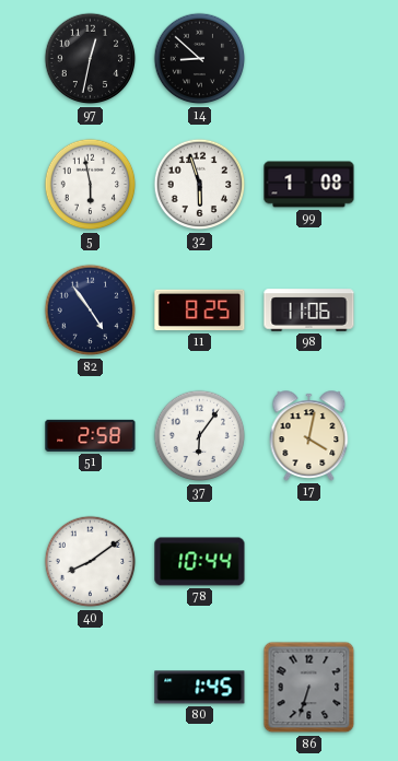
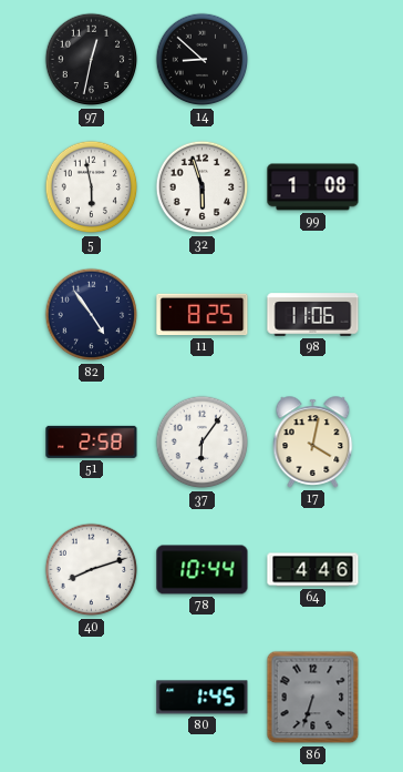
40: 8:09 -> 8:12
64: none -> 4:46
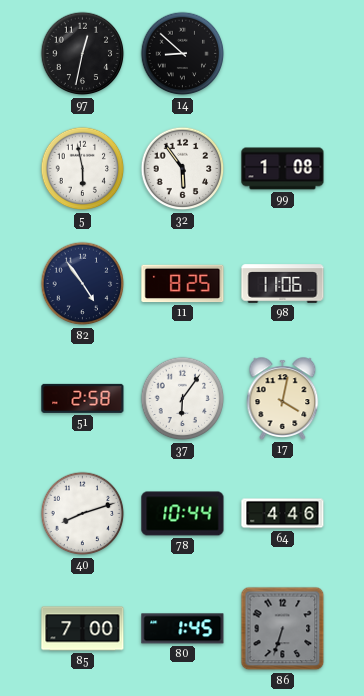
32: 5:57 -> 5:54
85: none -> 7:00
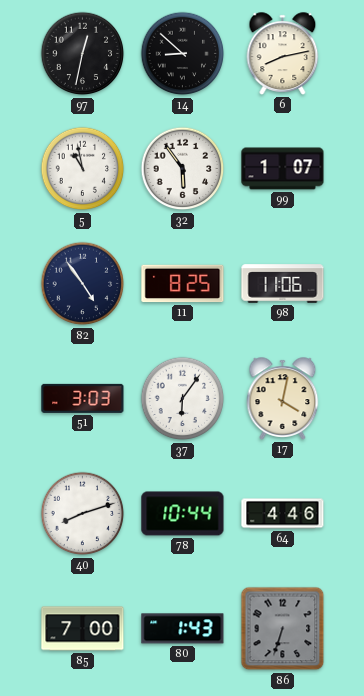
6: none -> 8:13
5: 5:58 -> 10:58
99: 1:08 -> 1:07
51: 2:58 -> 3:03
80: 1:45 -> 1:43
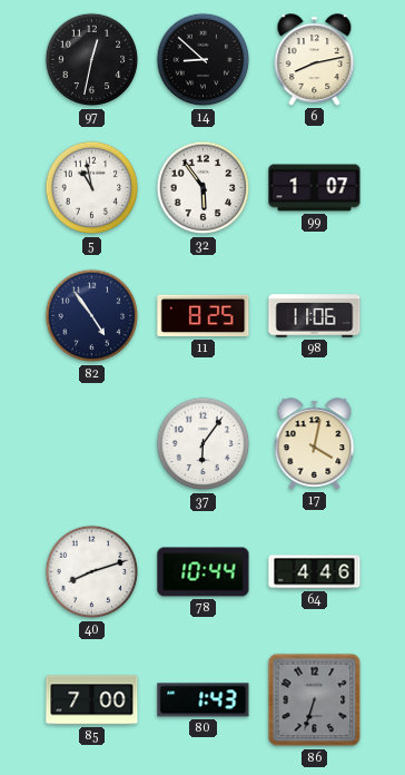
51: 3:03 -> none
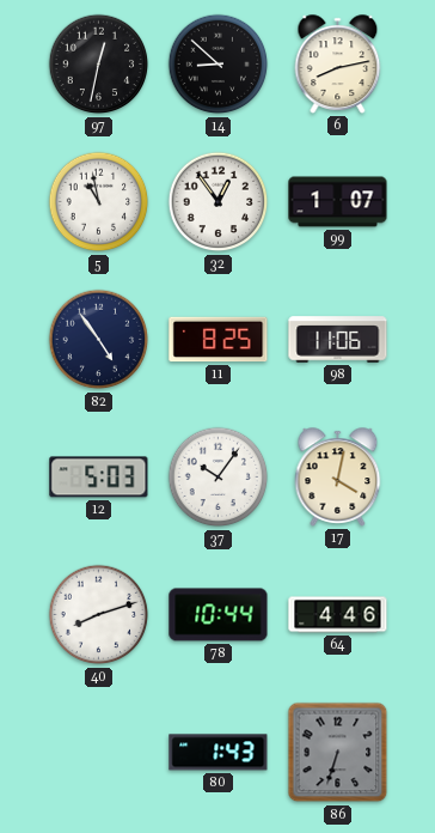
32: 5:54 -> 12:54
12: none -> 5:03
37: 6:06 -> 10:06
85: 7:00 -> none
